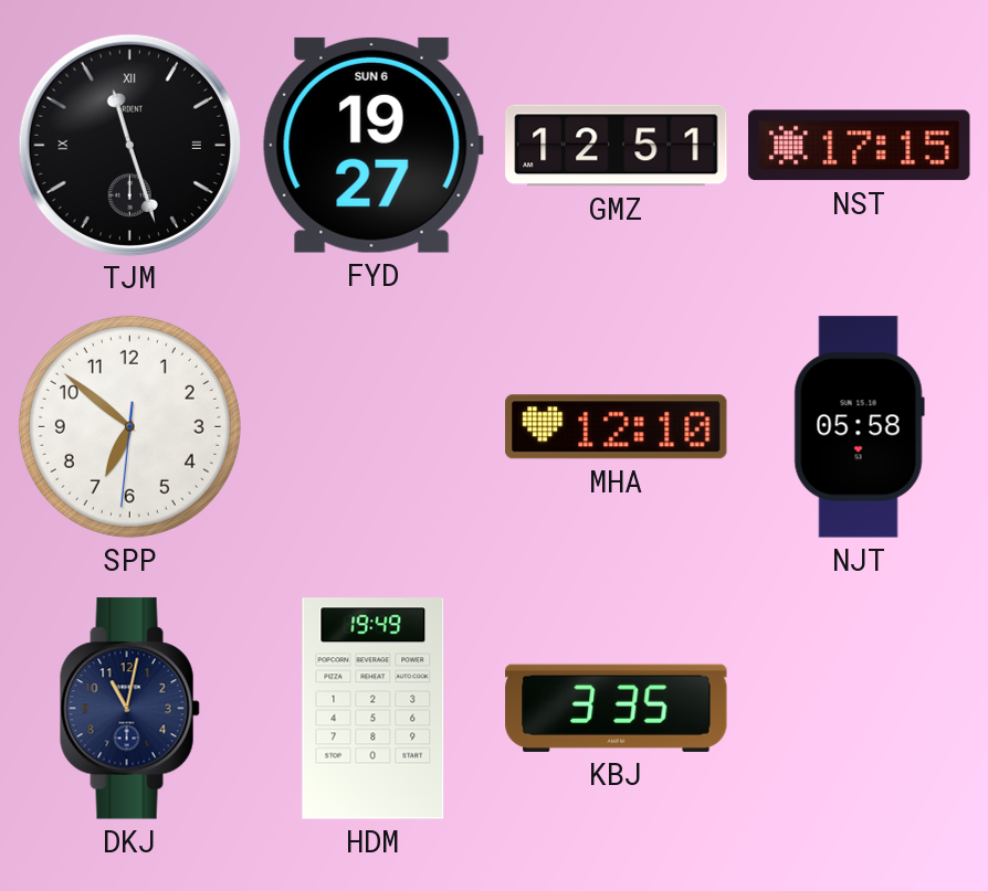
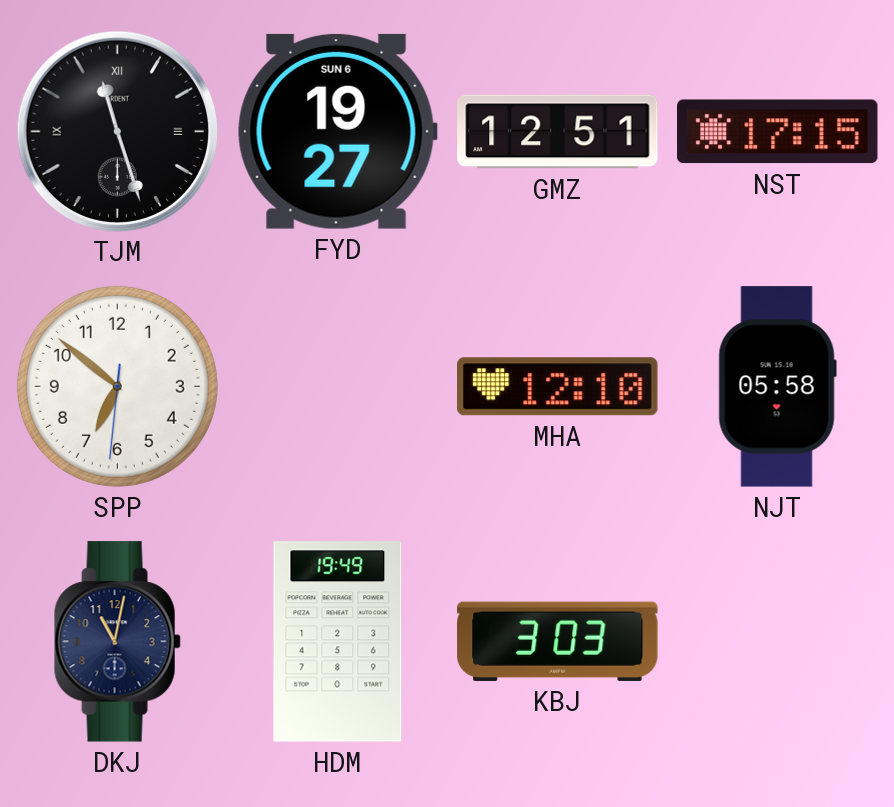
KBJ: 3:35 -> 3:03
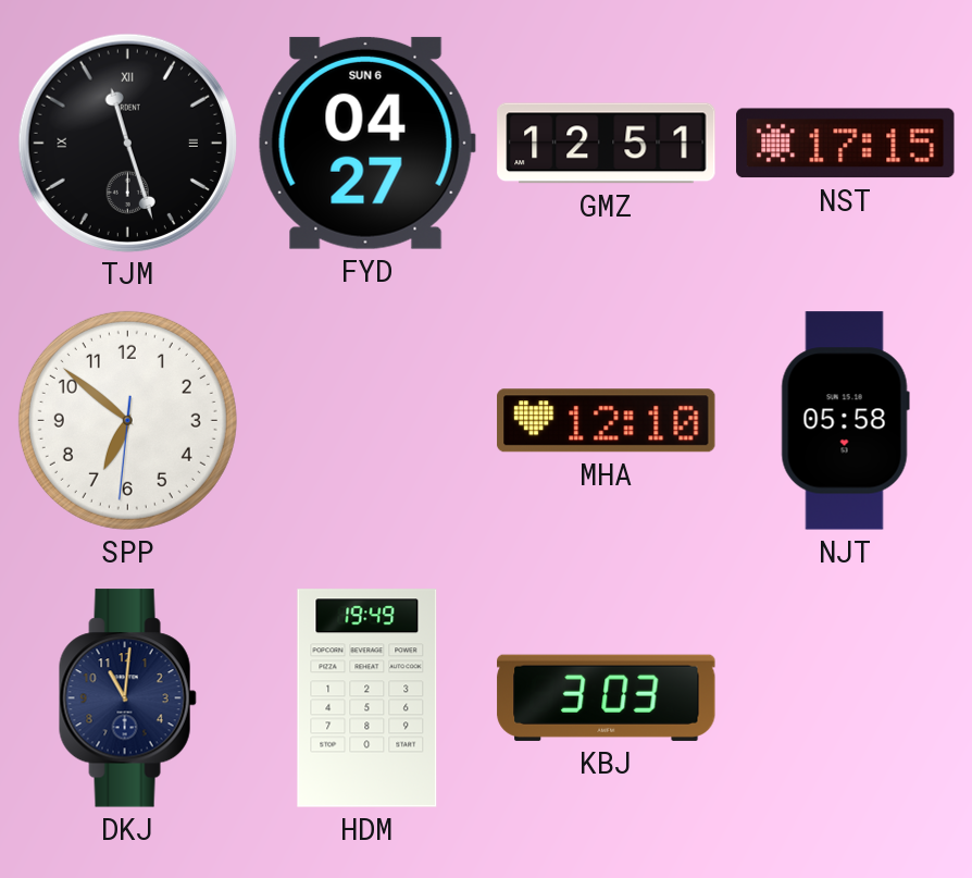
FYD: 19:27 -> 04:27
DKJ: 11:02 -> 11:01
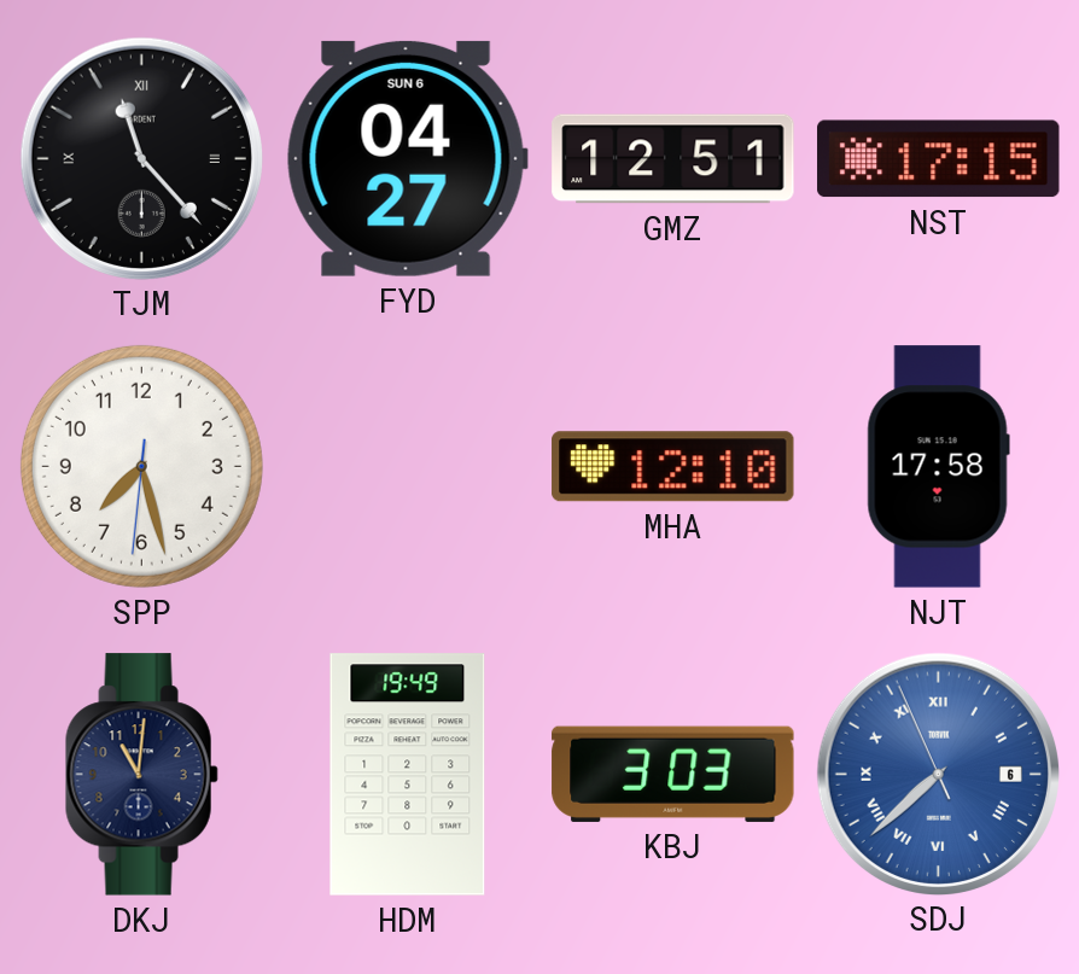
TJM: 11:27 -> 11:23
SPP: 6:51 -> 7:27
NJT: 05:58 -> 17:58
SDJ: none -> 7:37
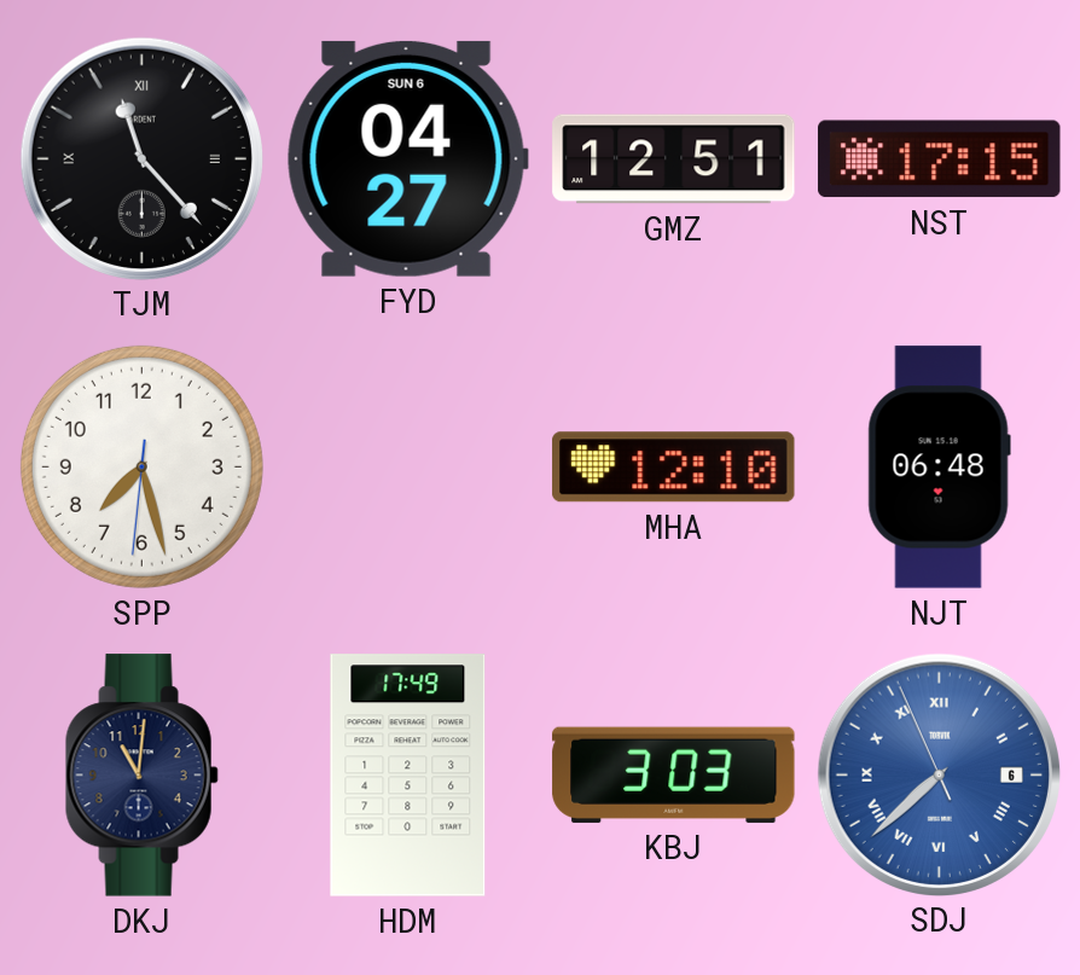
NJT: 17:58 -> 06:48
HDM: 19:49 -> 17:49
